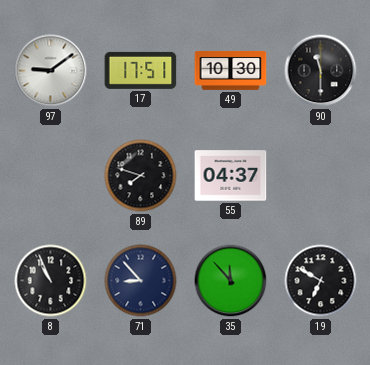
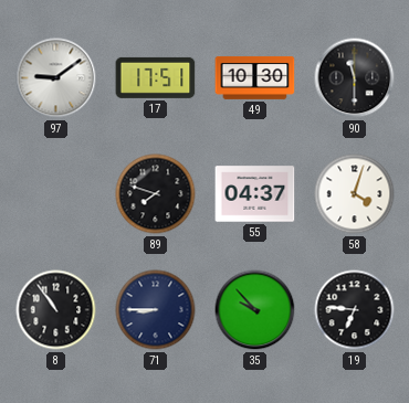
58: none -> 4:03
8: 10:56 -> 10:54
71: 8:53 -> 8:45
35: 11:53 -> 9:53
19: 6:50 -> 6:46
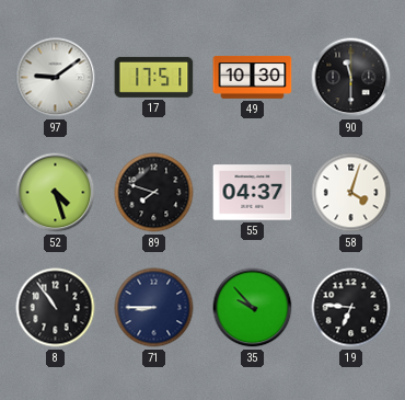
52: none -> 4:27
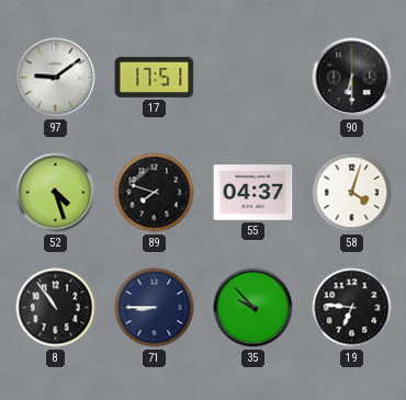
49: 10:30 -> none
90: 11:30 -> 6:30
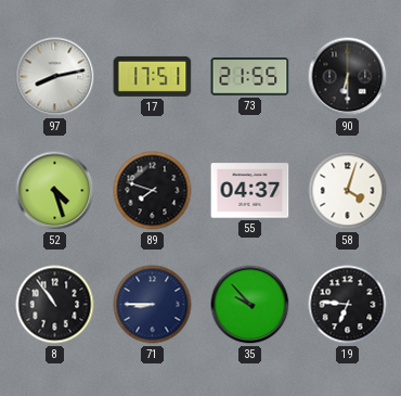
97: 9:09 -> 8:13
73: none -> 21:55
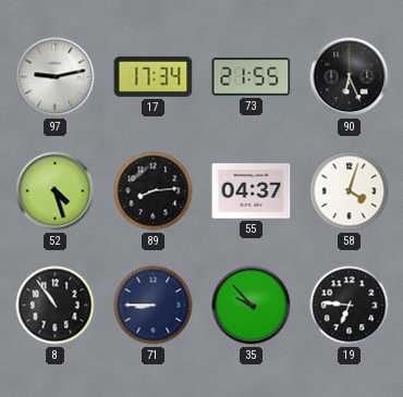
97: 8:13 -> 9:13
17: 17:51 -> 17:34
90: 6:30 -> 6:26
89: 7:48 -> 8:14
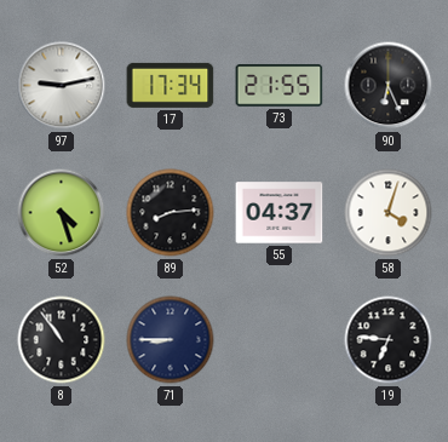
35: 9:53 -> none
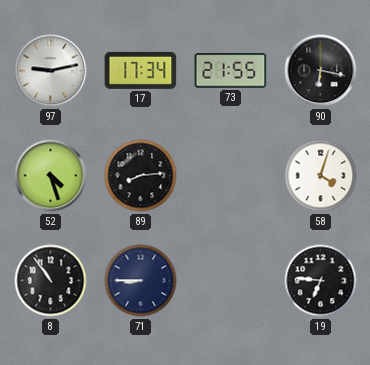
90: 6:26 -> 6:17
55: 04:37 -> none
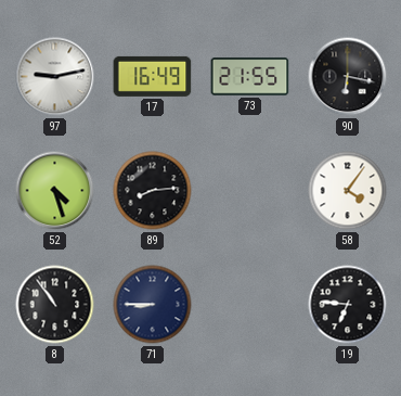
17: 17:34 -> 16:49
58: 4:03 -> 4:06
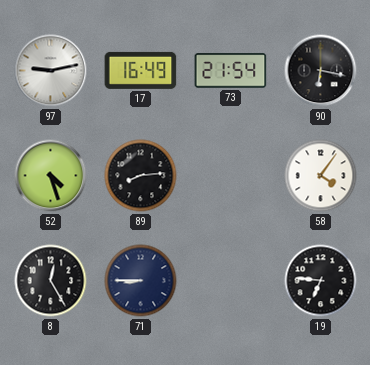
73: 21:55 -> 21:54
8: 10:54 -> 12:25
